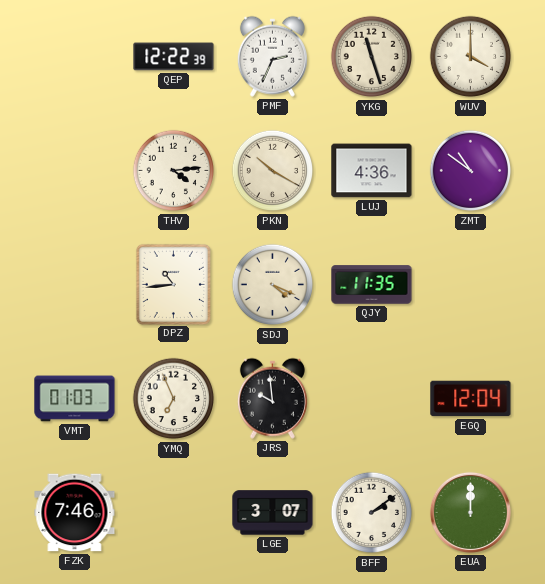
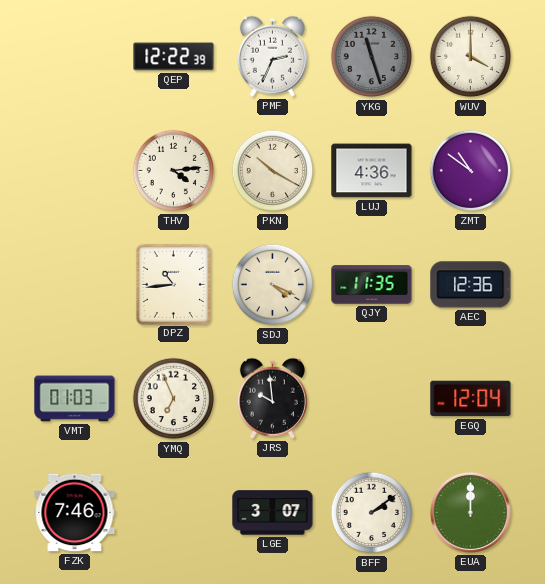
YKG dial: cream -> grey
AEC: none -> 12:36
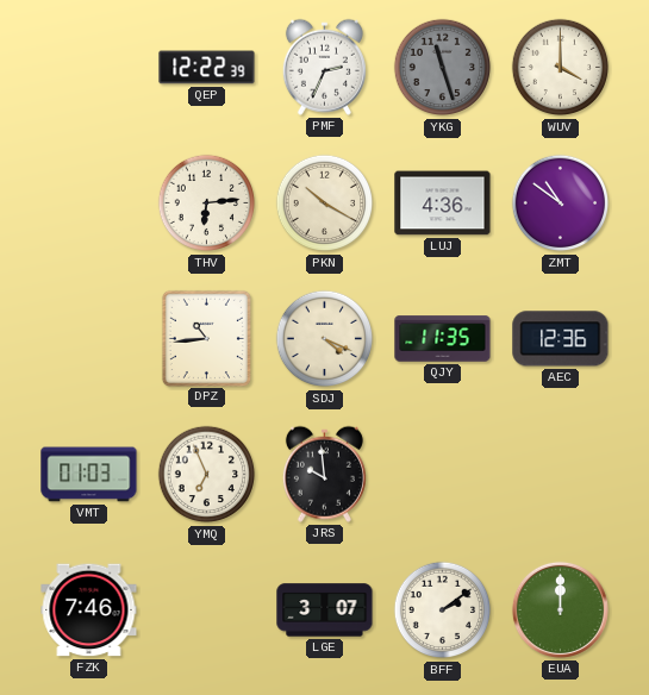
THV: 4:14 -> 6:14
EGQ: 12:04 -> none
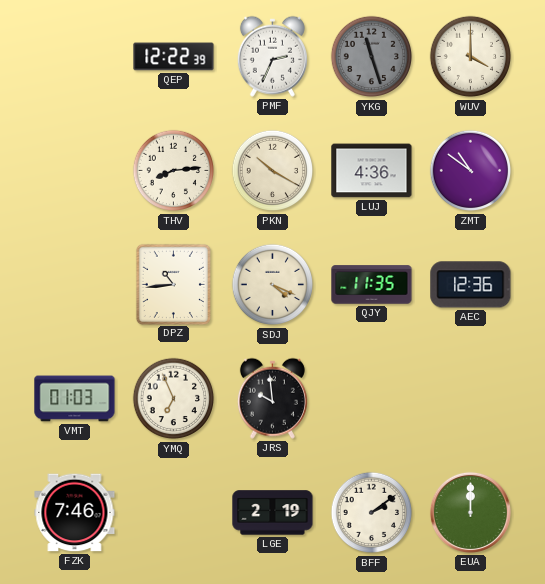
THV: 6:14 -> 8:14
LGE: 3:07 -> 2:19
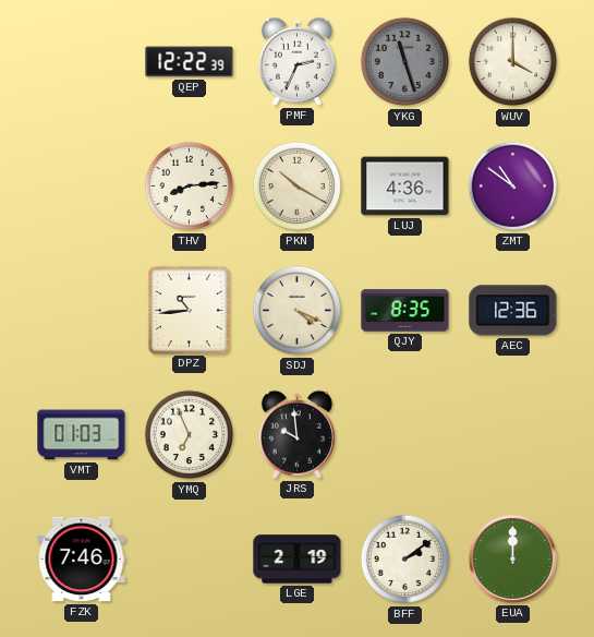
QJY: 11:35 -> 8:35
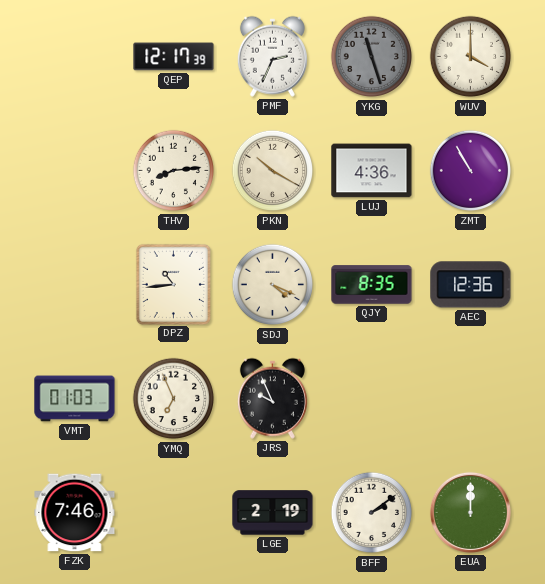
QEP: 12:22 -> 12:17
ZMT: 10:51 -> 10:55
JRS: 9:59 -> 9:56
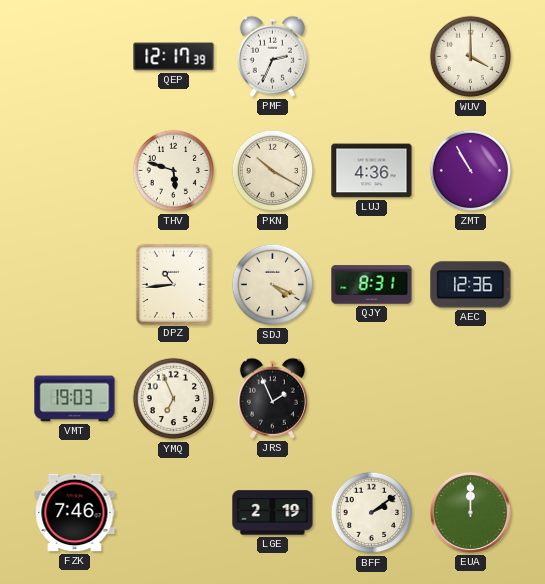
YKG: 11:27 -> none
THV: 8:14 -> 5:48
QJY: 8:35 -> 8:31
VMT: 01:03 -> 19:03
JRS: 9:56 -> 1:56
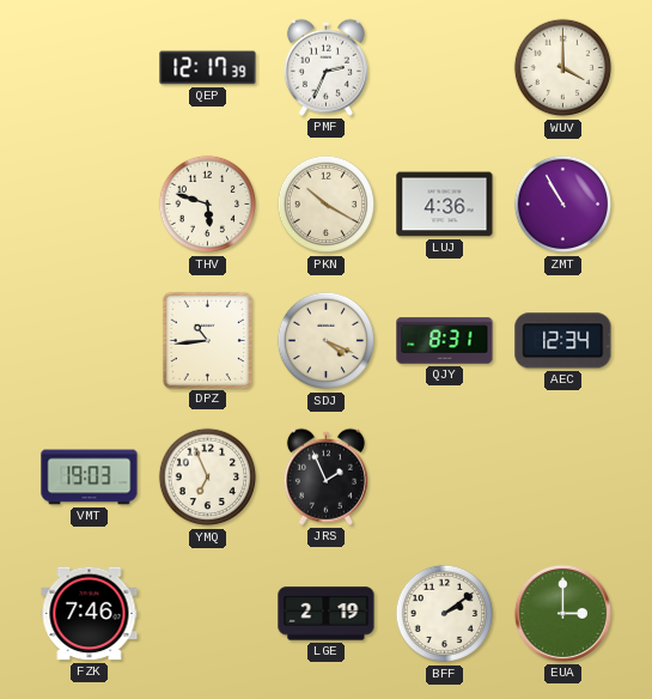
AEC: 12:36 -> 12:34
EUA: 12:00 -> 3:00
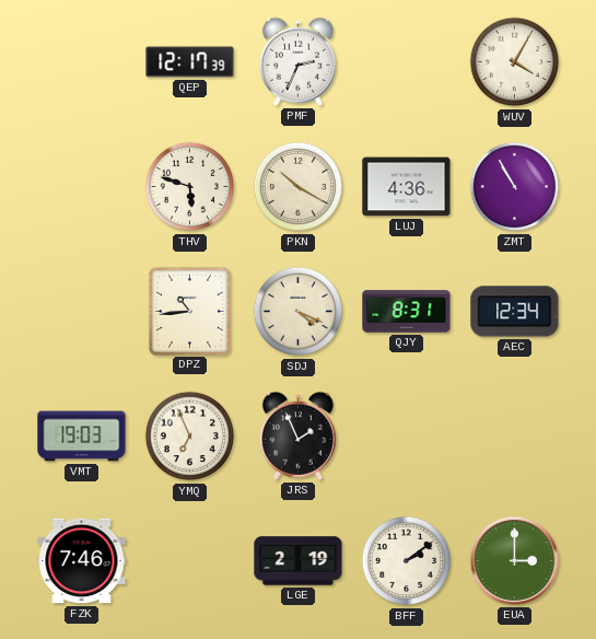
WUV: 4:00 -> 4:05
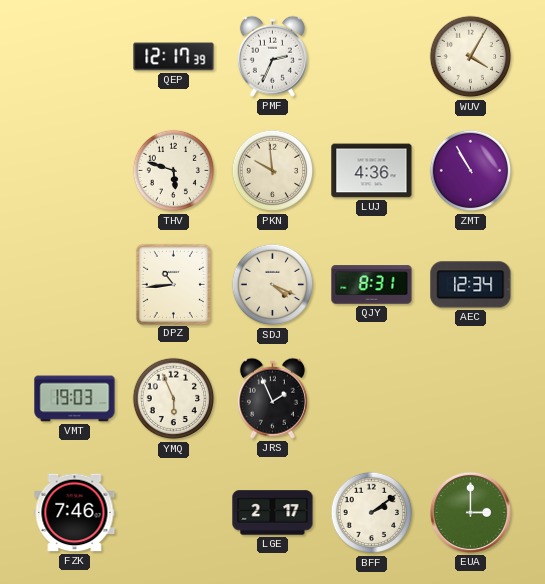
PKN: 10:20 -> 9:59
YMQ: 6:56 -> 5:56
LGE: 2:19 -> 2:17
